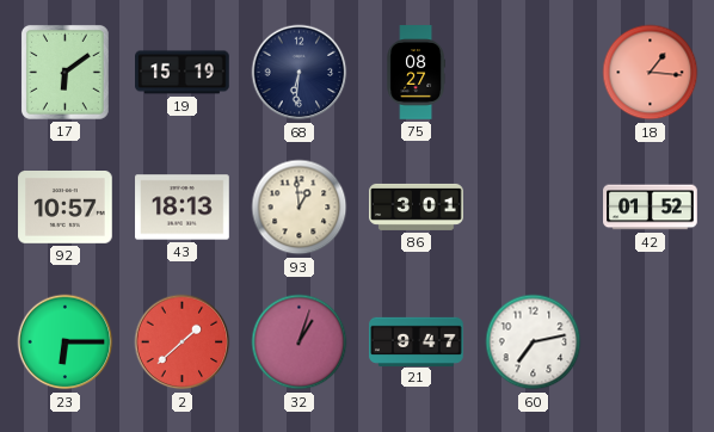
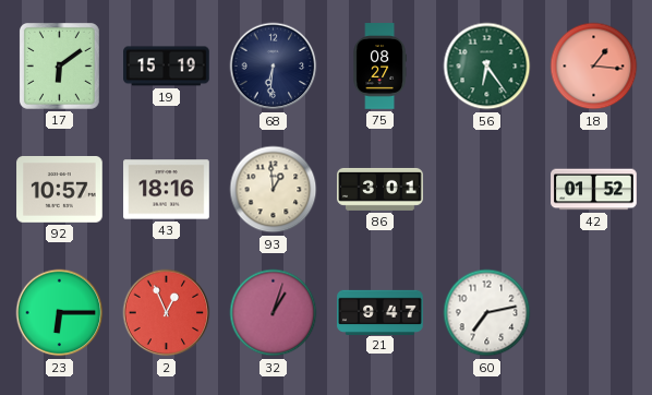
56: none -> 6:24
43: 18:13 -> 18:16
2: 1:38 -> 12:56
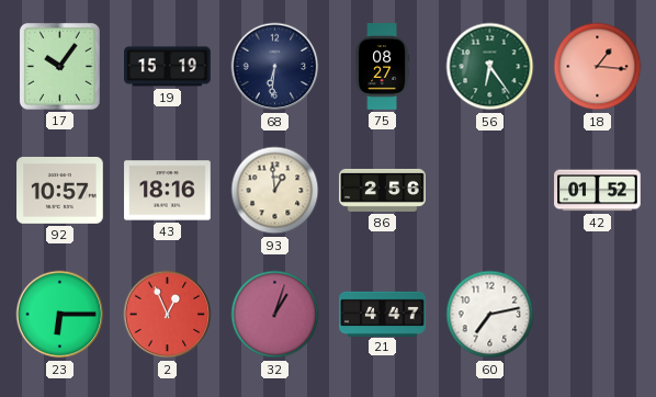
17: 6:09 -> 10:06
86: 3:01 -> 2:56
21: 9:47 -> 4:47
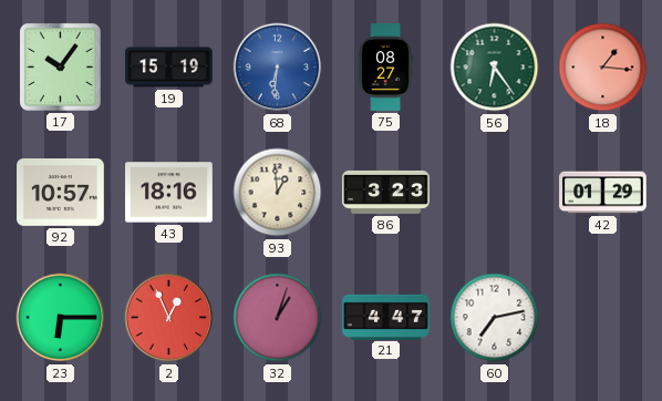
68 dial: navy -> blue
86: 2:56 -> 3:23
42: 01:52 -> 01:29
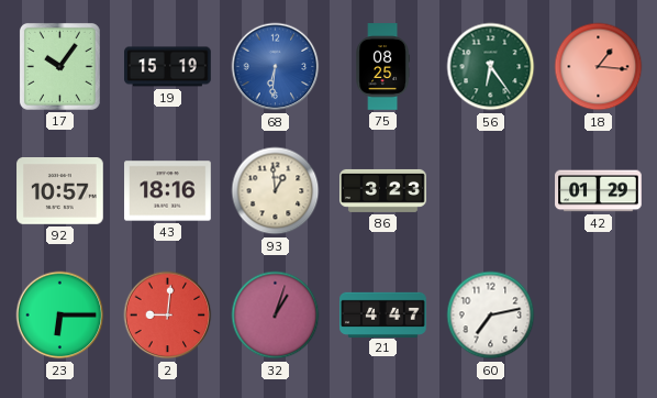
75: 08:27 -> 08:25
2: 12:56 -> 9:01
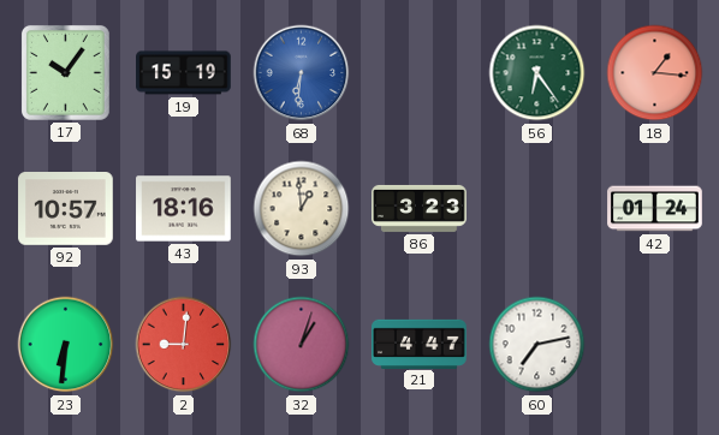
75: 08:25 -> none
42: 01:29 -> 01:24
23: 6:15 -> 6:31
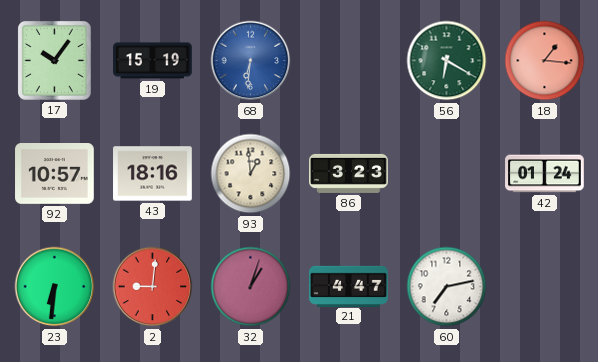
56: 6:24 -> 6:20
